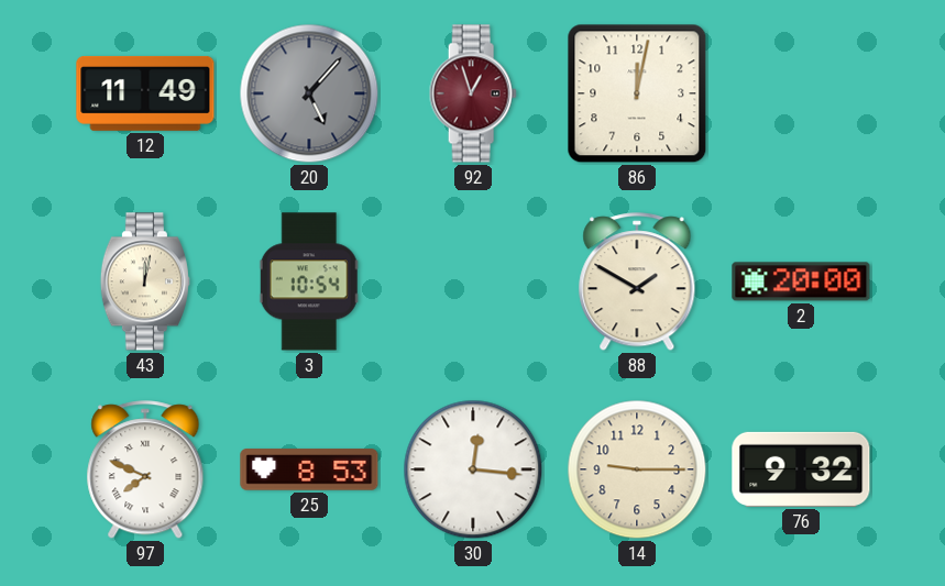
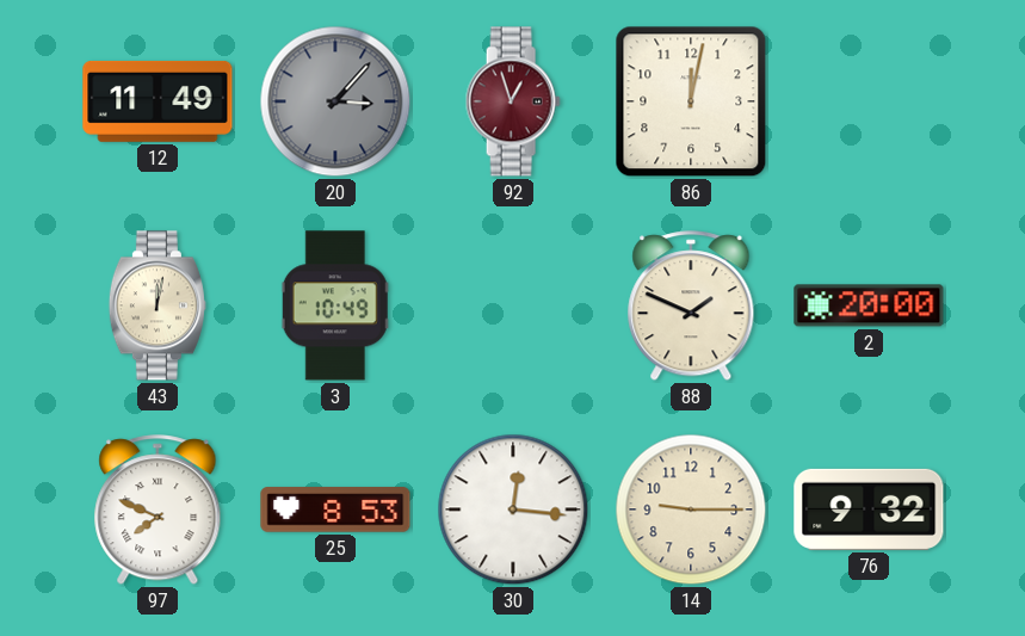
20: 5:07 -> 3:07
3: 10:54 -> 10:49
88: 1:50 -> 1:49
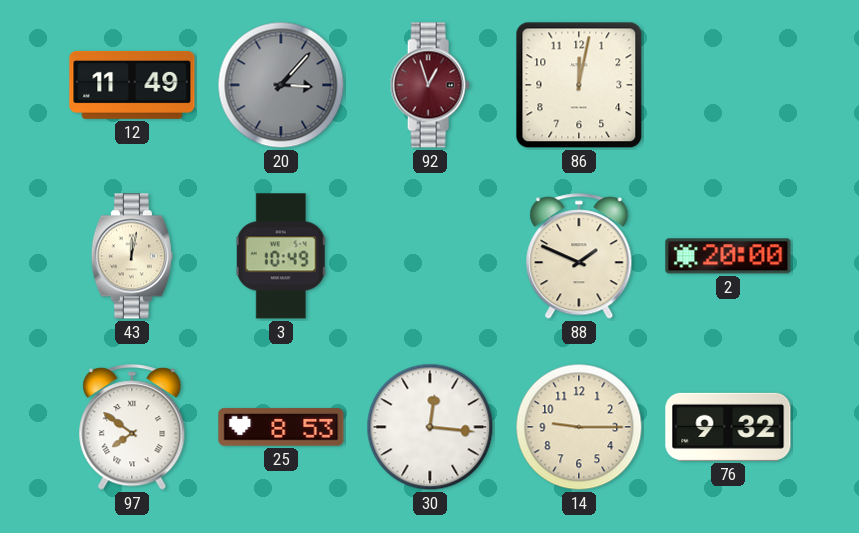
97: 7:49 -> 7:51
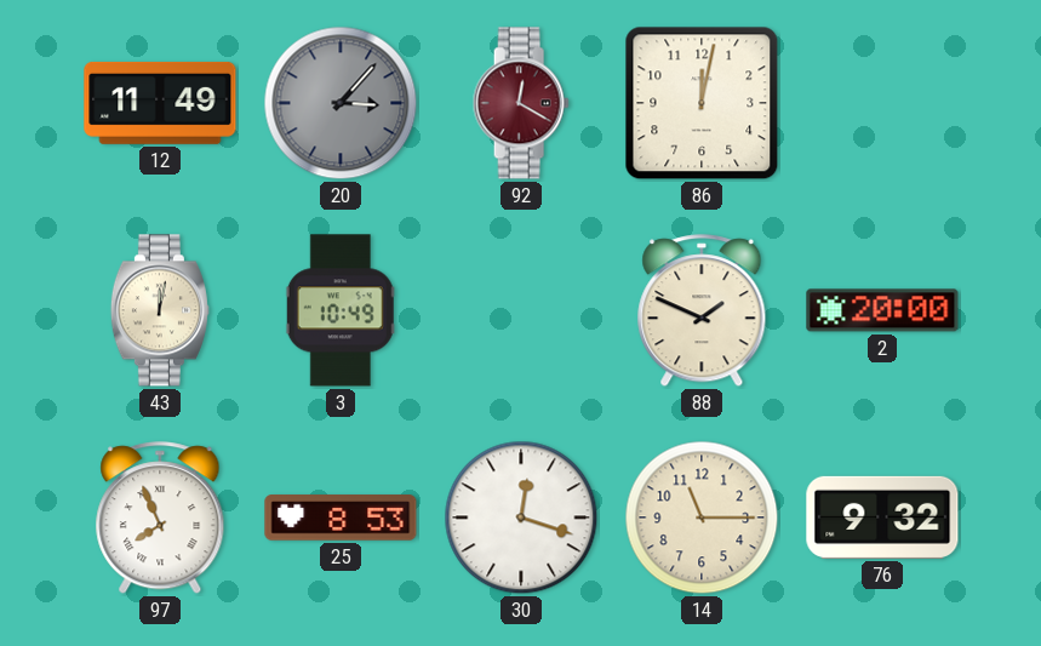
92: 12:57 -> 12:20
97: 7:51 -> 7:56
30: 12:16 -> 12:18
14: 9:15 -> 11:15
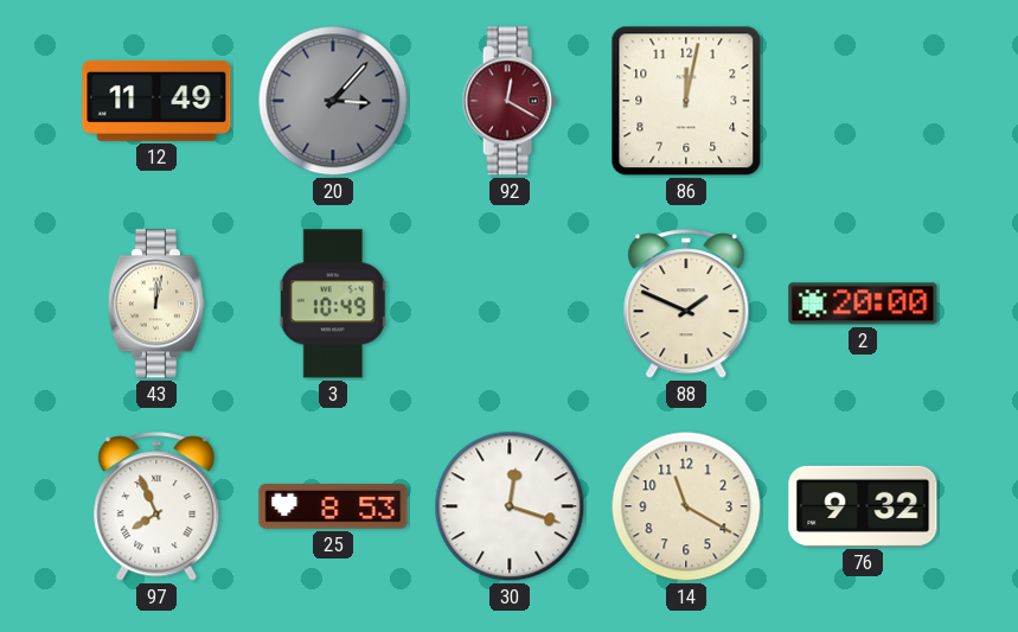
14: 11:15 -> 11:20
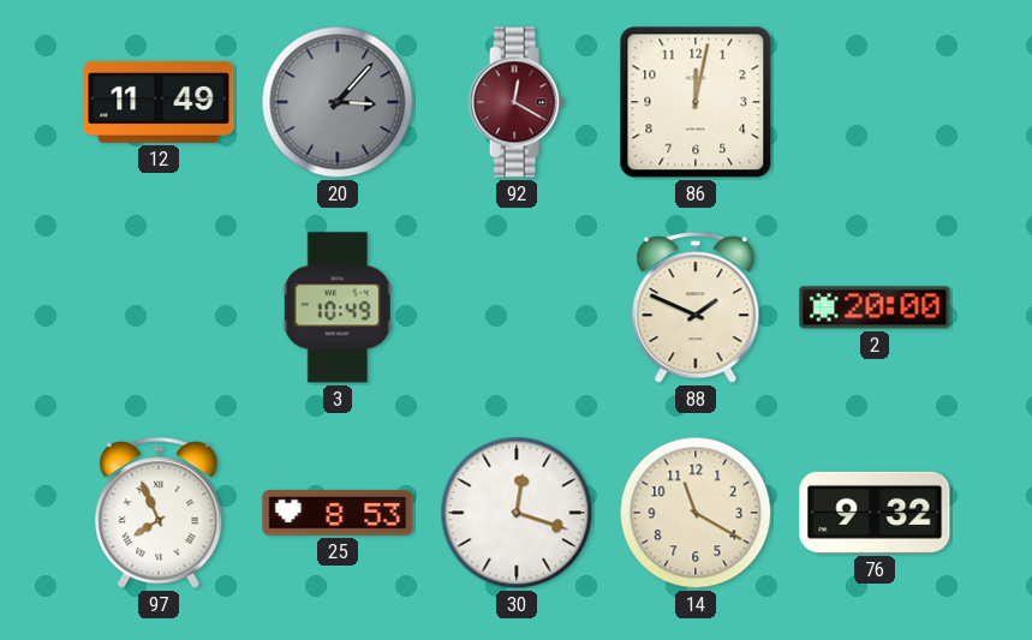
43: 12:02 -> none
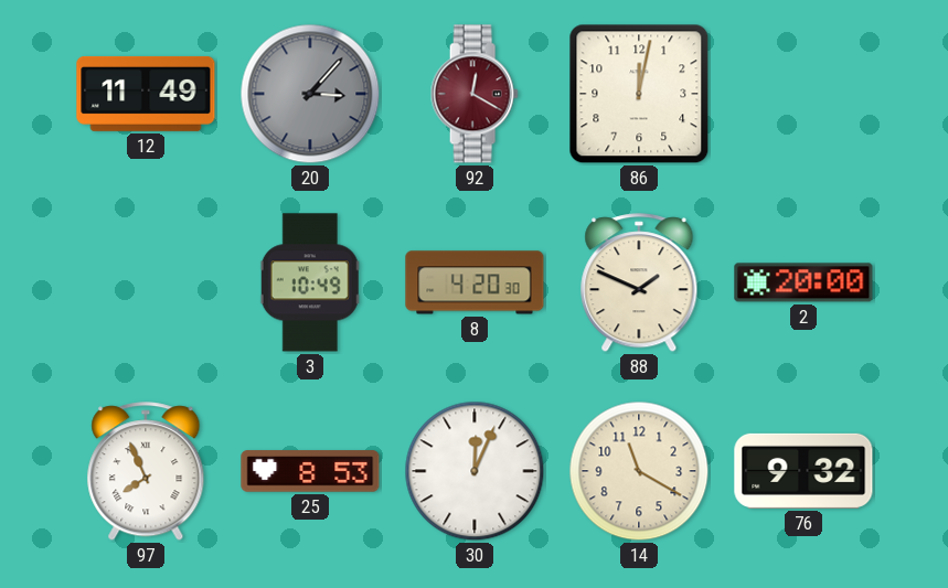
8: none -> 4:20
30: 12:18 -> 12:04
